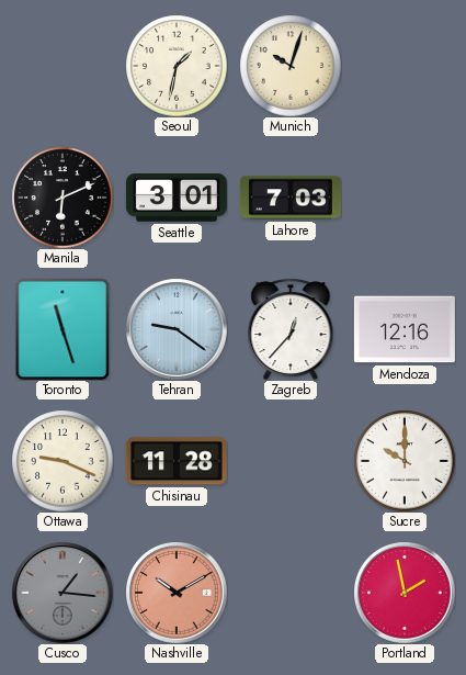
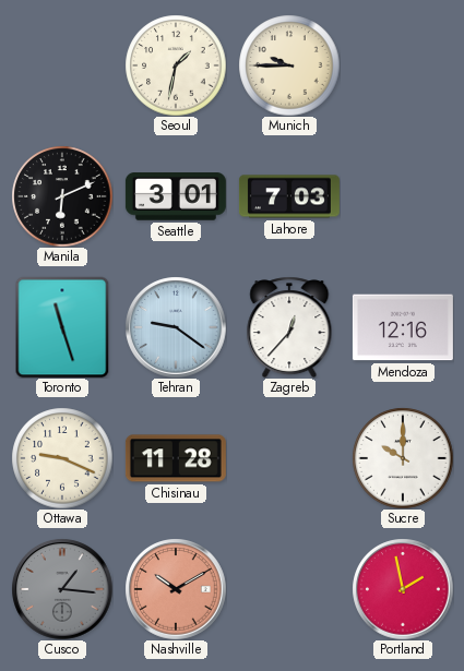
Munich: 10:03 -> 9:45
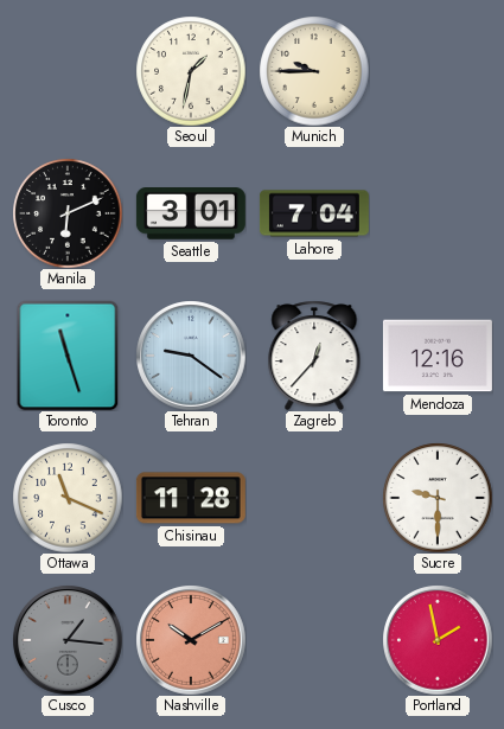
Lahore: 7:03 -> 7:04
Ottawa: 9:19 -> 11:19
Sucre: 10:00 -> 9:30
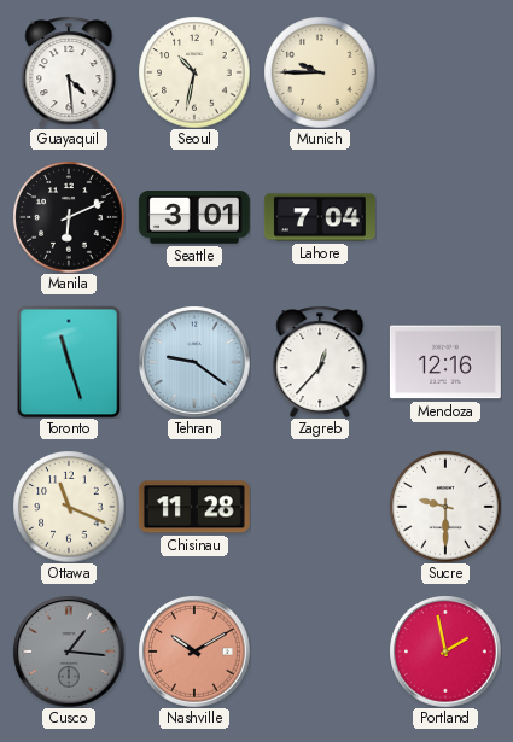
Guayaquil: none -> 4:29
Seoul: 1:32 -> 10:32
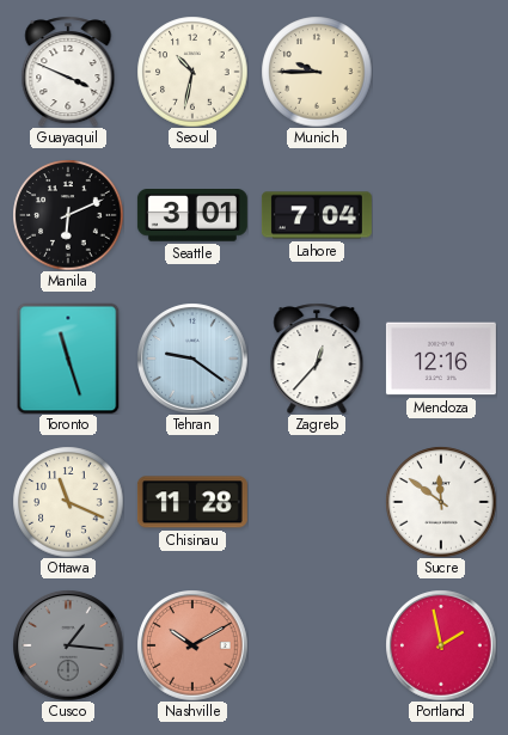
Guayaquil: 4:29 -> 3:49
Sucre: 9:30 -> 11:51
